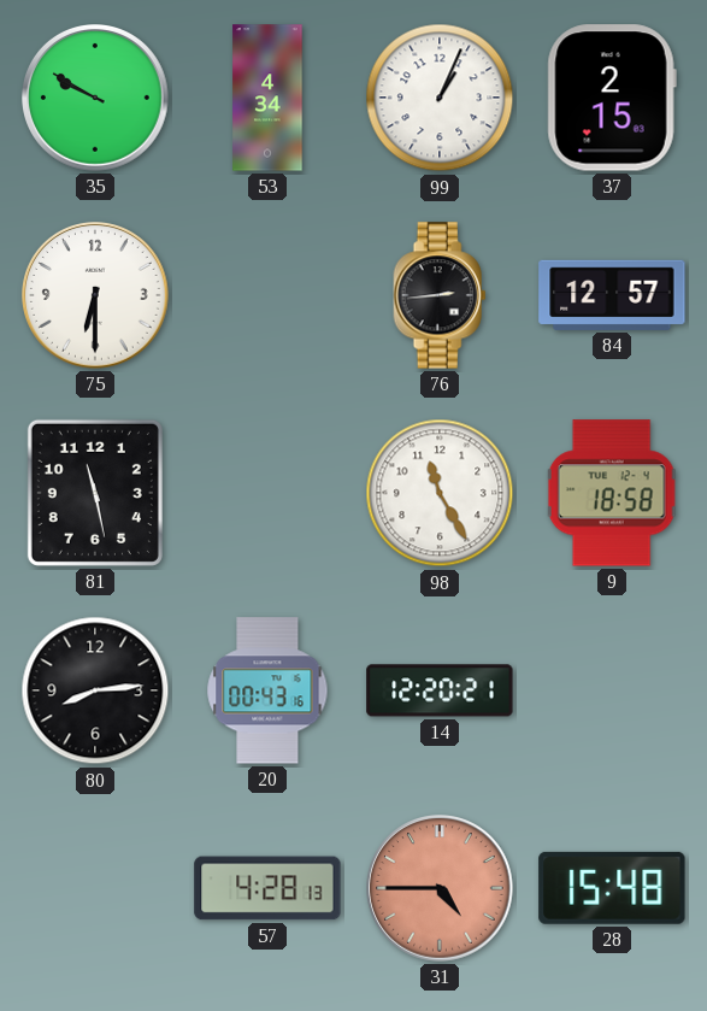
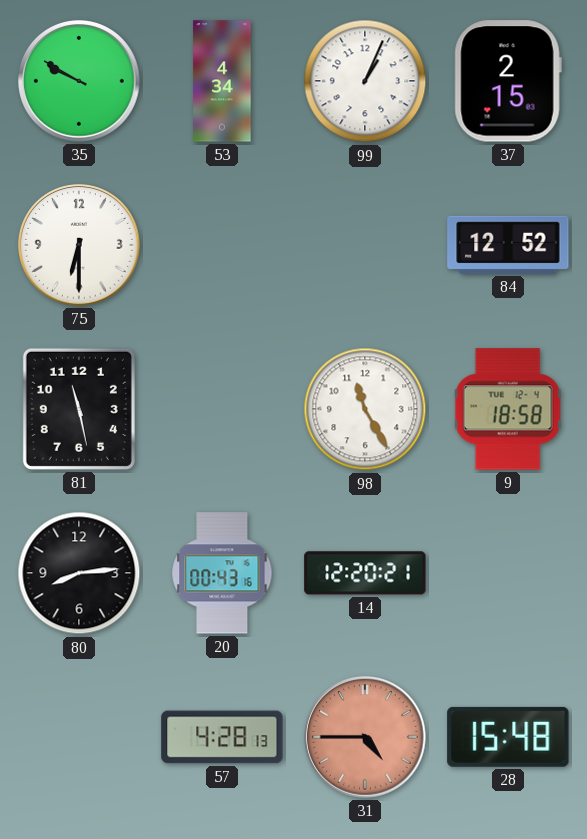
76: 2:44 -> none
84: 12:57 -> 12:52
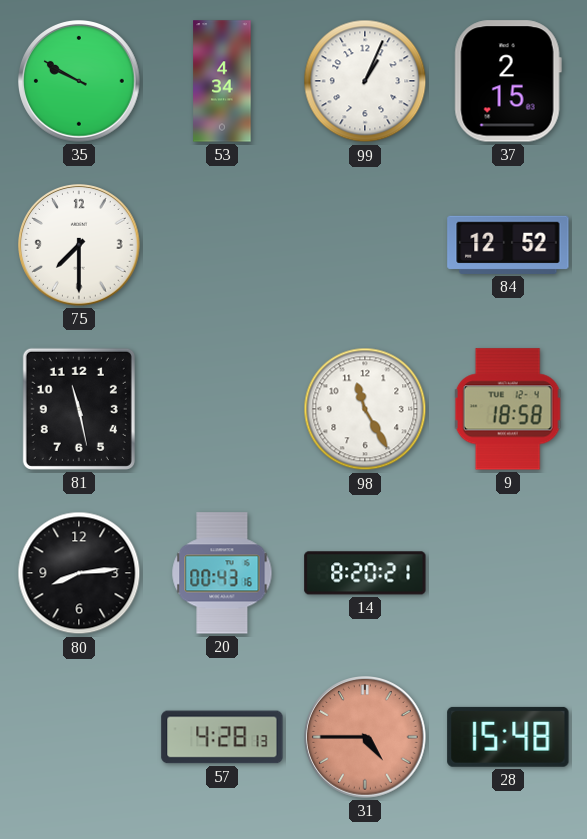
75: 6:30 -> 7:30
14: 12:20 -> 8:20
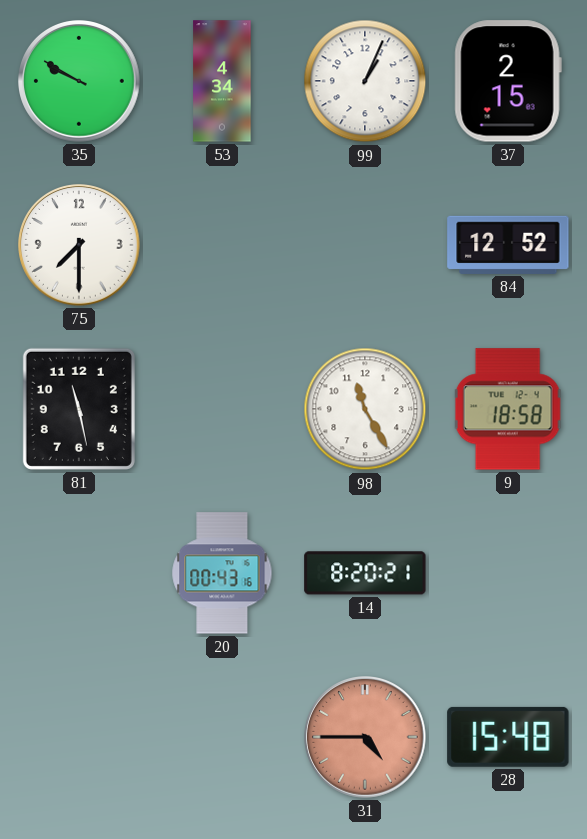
80: 8:14 -> none
57: 4:28 -> none
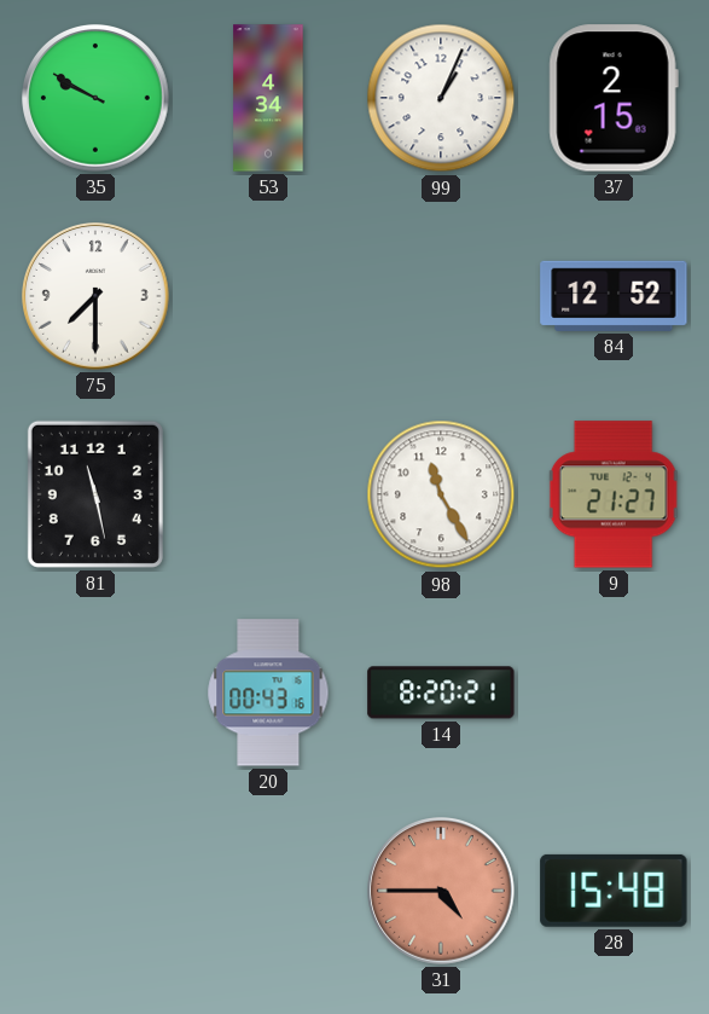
9: 18:58 -> 21:27
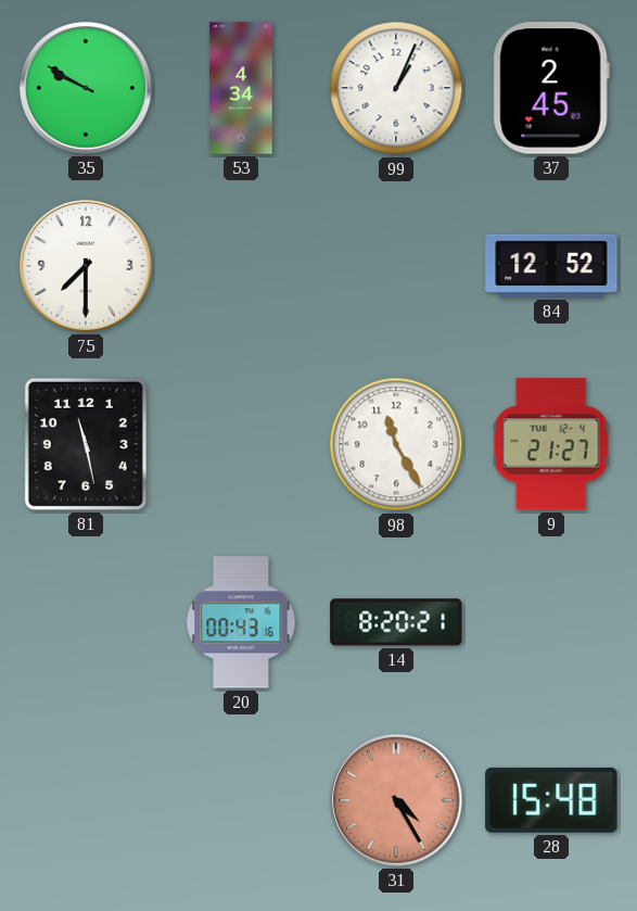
37: 2:15 -> 2:45
31: 4:45 -> 4:25
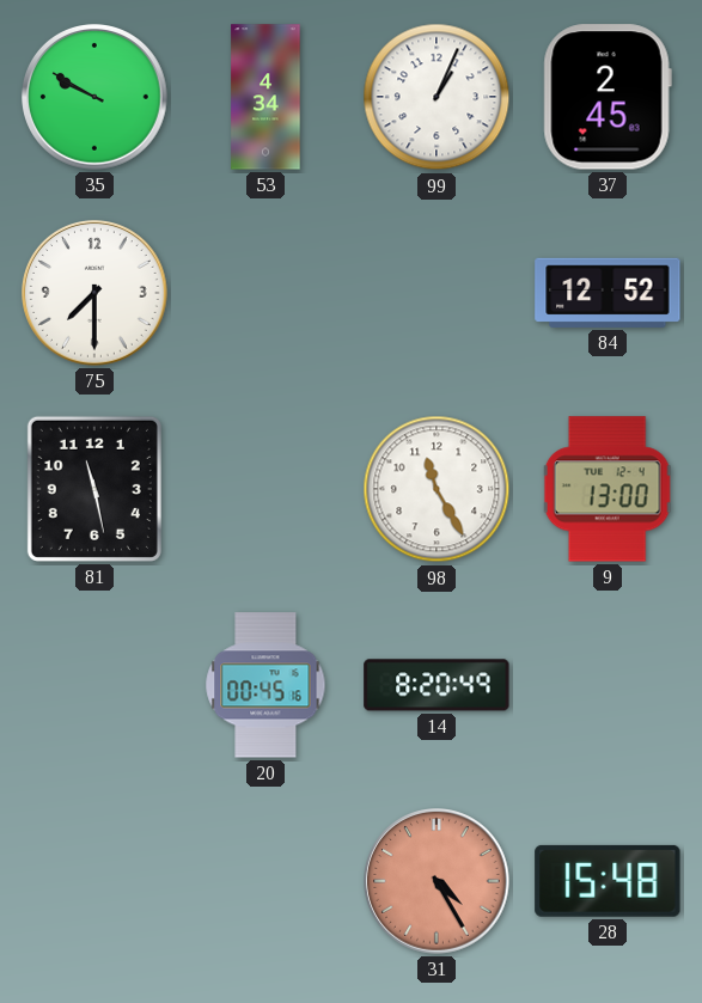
9: 21:27 -> 13:00
20: 00:43 -> 00:45
14: 8:20:21 -> 8:20:49
